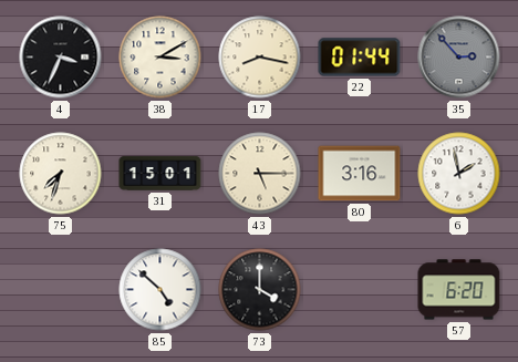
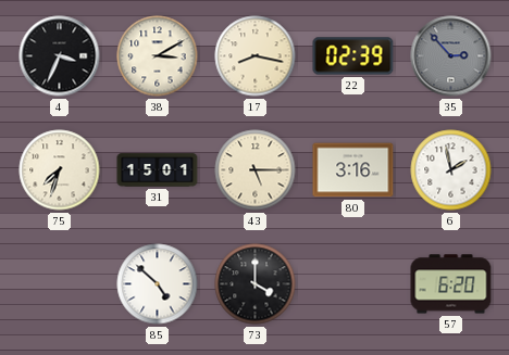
22: 01:44 -> 02:39
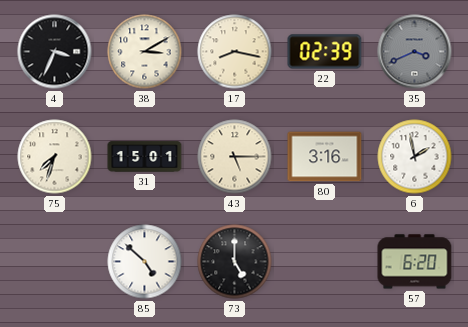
35: 2:53 -> 3:41
73: 4:00 -> 5:00
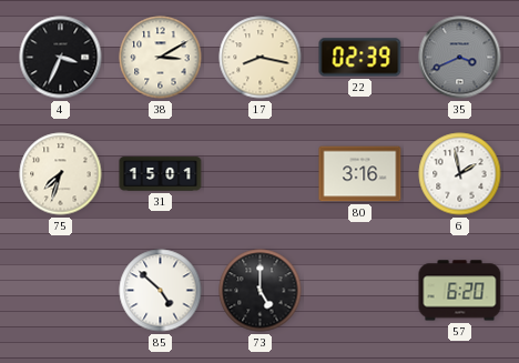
43: 5:15 -> none
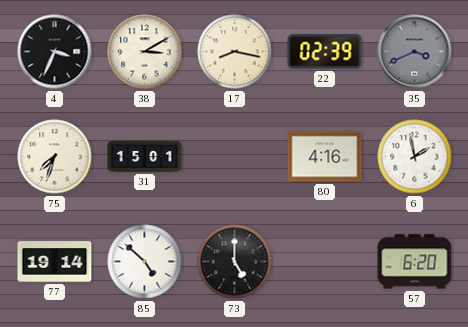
80: 3:16 -> 4:16
77: none -> 19:14
